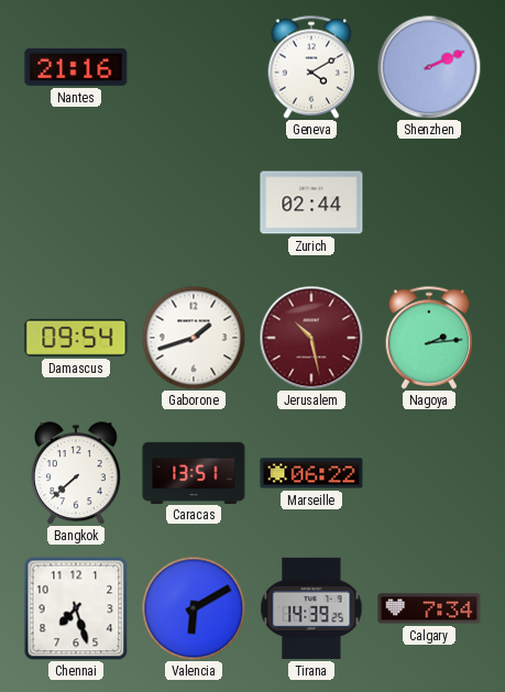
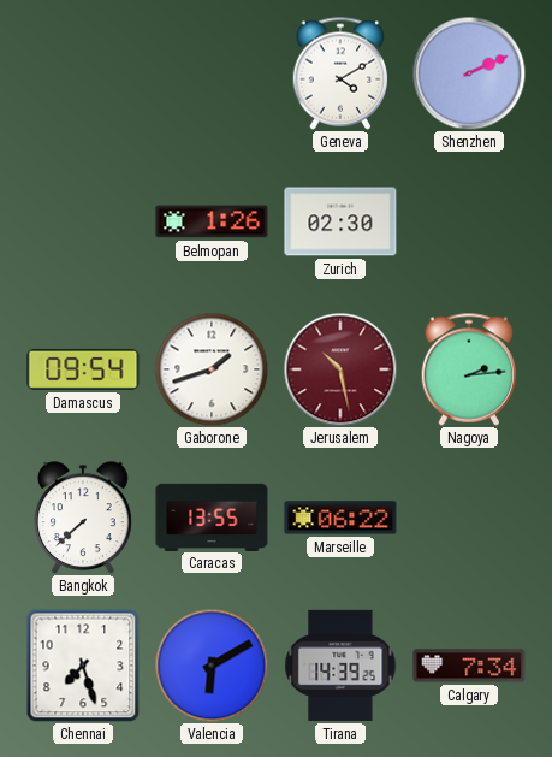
Nantes: 21:16 -> none
Belmopan: none -> 1:26
Zurich: 02:44 -> 02:30
Caracas: 13:51 -> 13:55
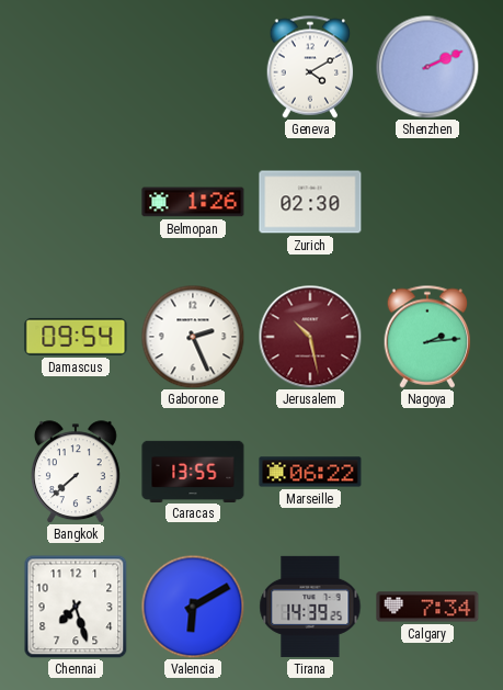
Gaborone: 1:42 -> 2:26
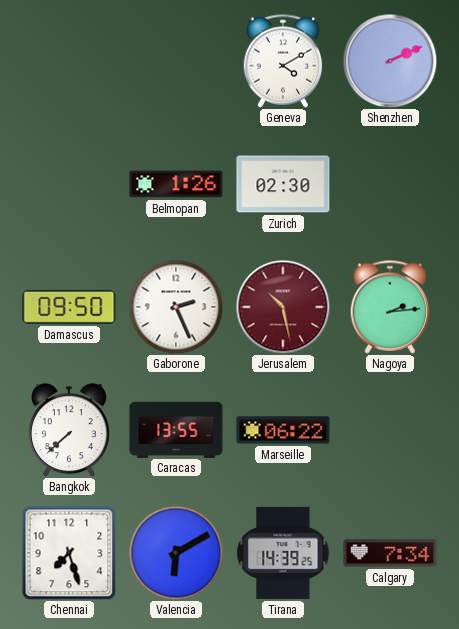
Damascus: 09:54 -> 09:50
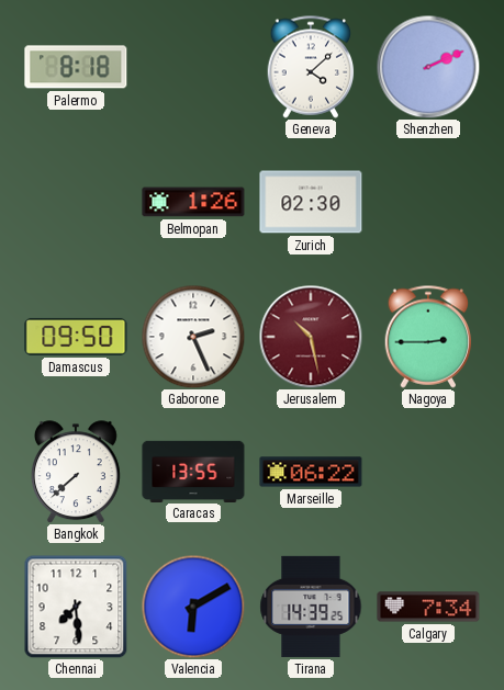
Palermo: none -> 8:18
Geneva: 4:10 -> 4:08
Nagoya: 2:14 -> 2:45
Chennai: 7:27 -> 7:29
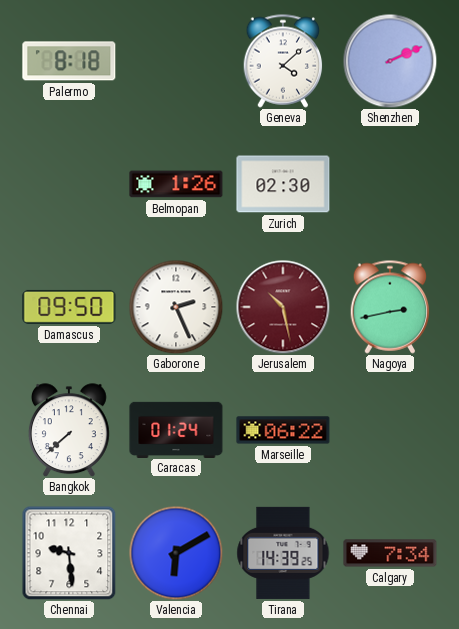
Nagoya: 2:45 -> 2:43
Caracas: 13:55 -> 01:24
Chennai: 7:29 -> 9:29
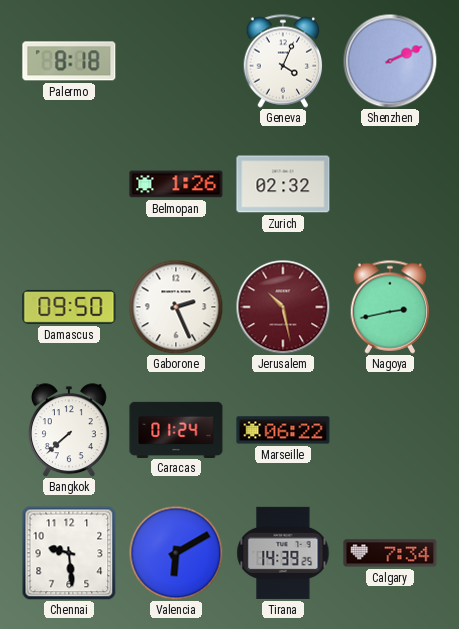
Geneva: 4:08 -> 4:04
Zurich: 02:30 -> 02:32
